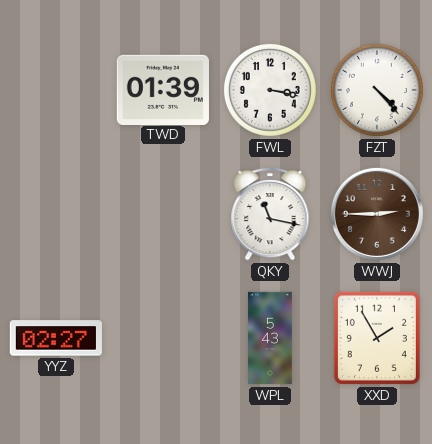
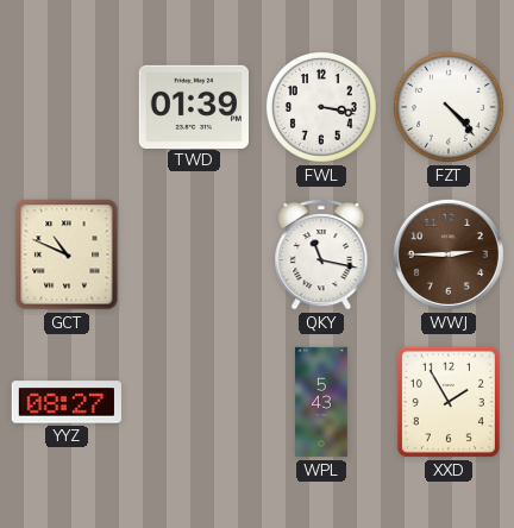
GCT: none -> 10:49
YYZ: 02:27 -> 08:27
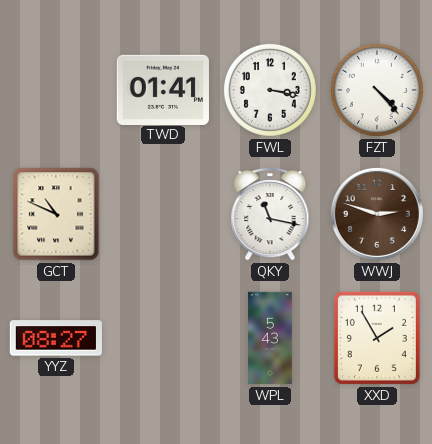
TWD: 01:39 -> 01:41
WWJ: 2:45 -> 2:48
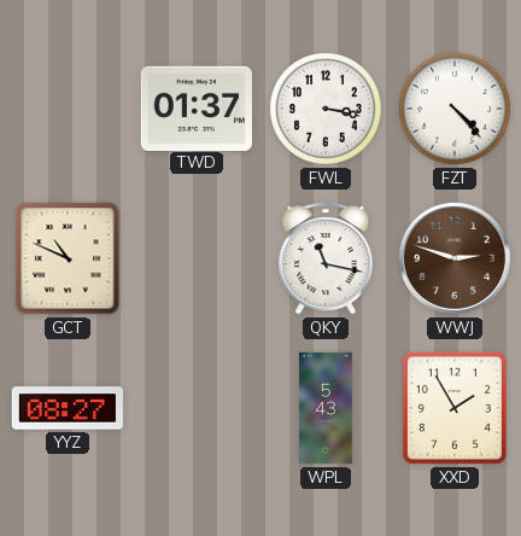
TWD: 01:41 -> 01:37
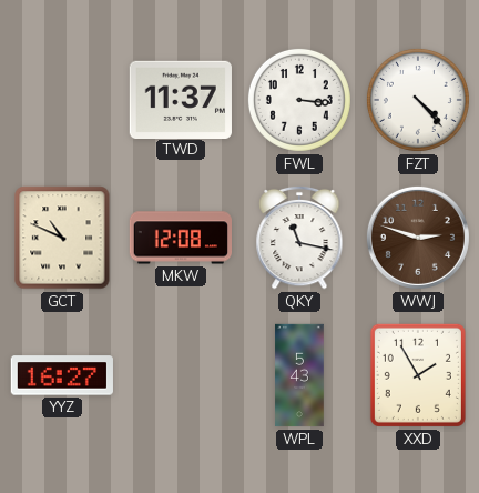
TWD: 01:37 -> 11:37
FWL: 3:17 -> 3:16
MKW: none -> 12:08
YYZ: 08:27 -> 16:27
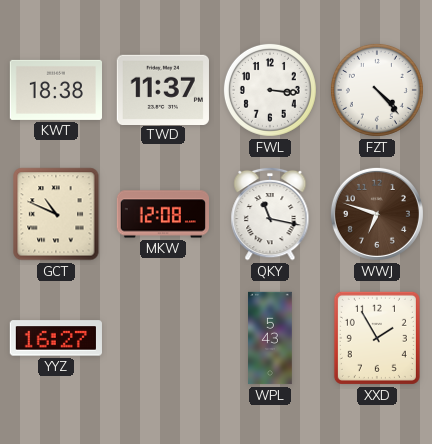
KWT: none -> 18:38
WWJ: 2:48 -> 6:48
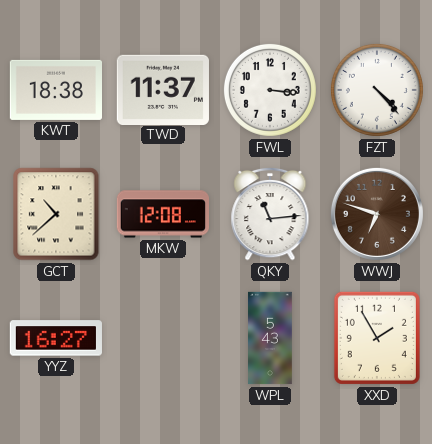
GCT: 10:49 -> 10:38
QKY: 11:17 -> 11:14
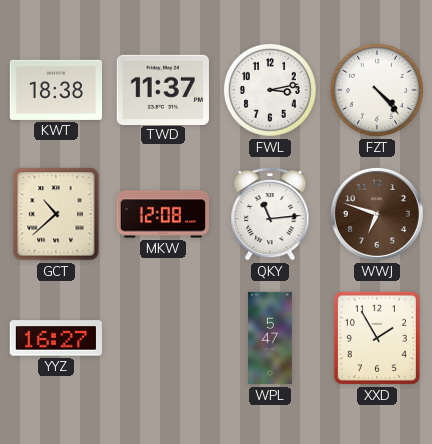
FWL: 3:16 -> 3:13
WPL: 5:43 -> 5:47
